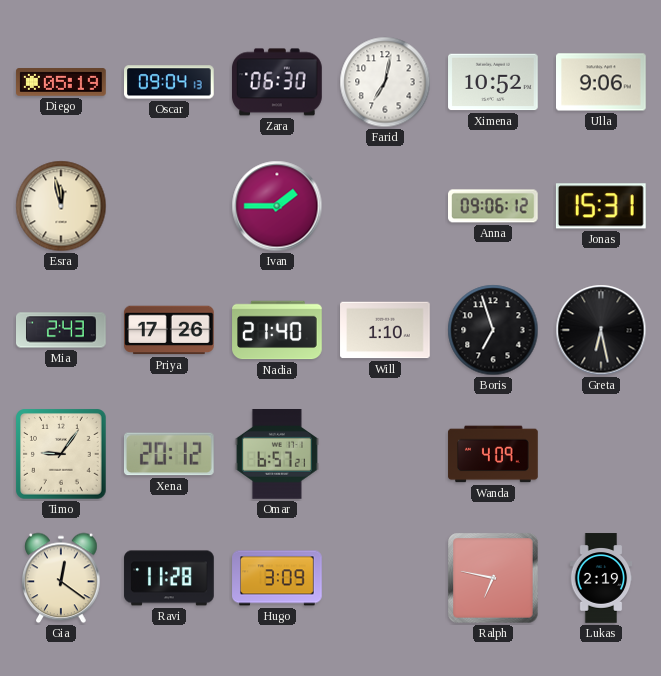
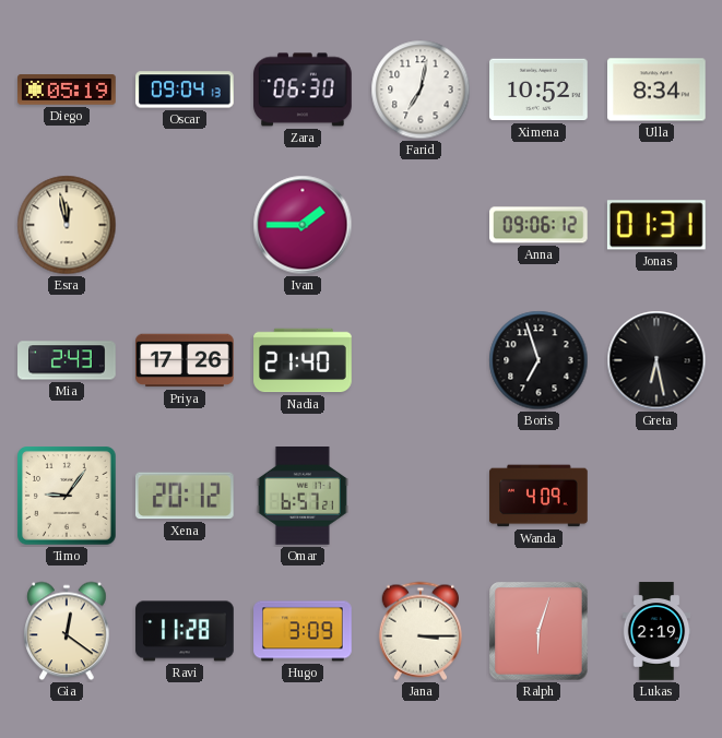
Ulla: 9:06 -> 8:34
Jonas: 15:31 -> 01:31
Will: 1:10 -> none
Jana: none -> 3:15
Ralph: 6:47 -> 6:03
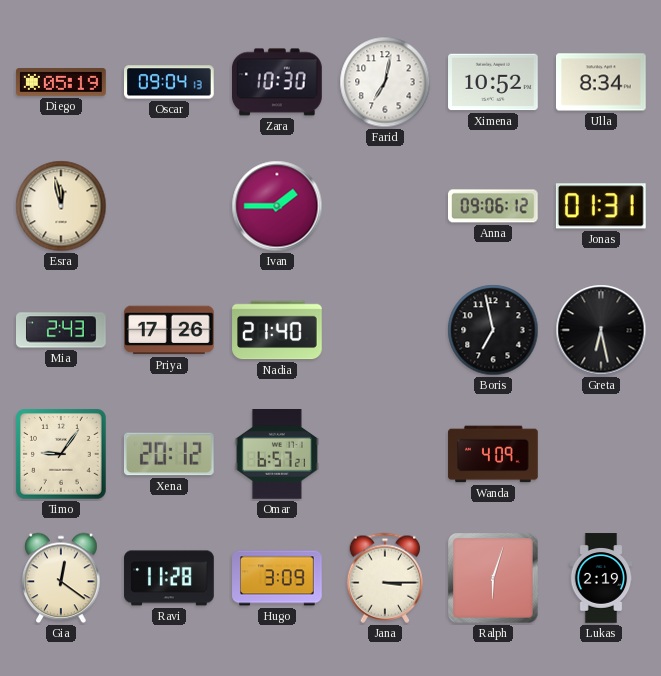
Zara: 06:30 -> 10:30
Boris: 6:57 -> 6:58
